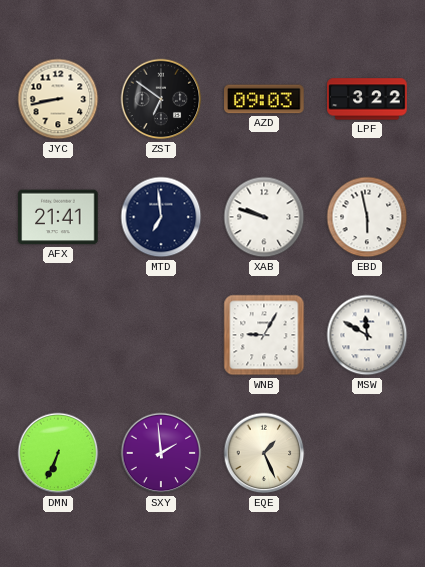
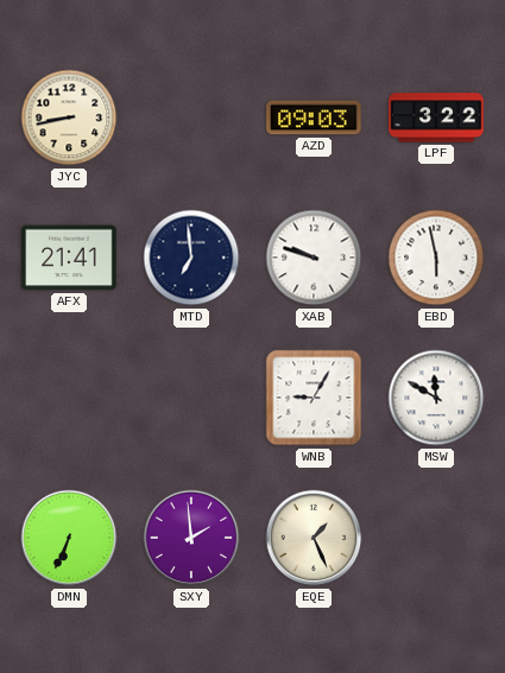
ZST: 6:51 -> none
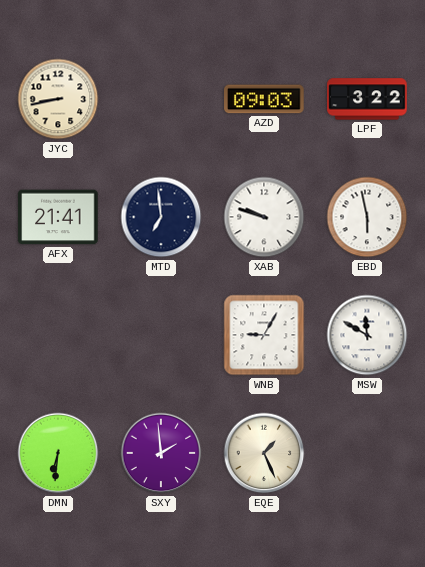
DMN: 6:34 -> 6:31
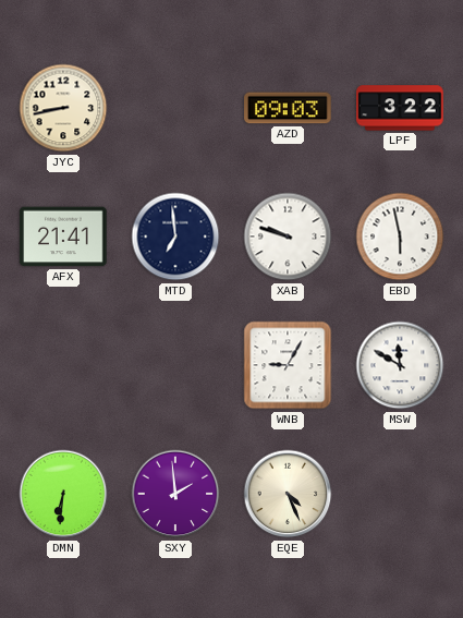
EQE: 1:26 -> 4:26
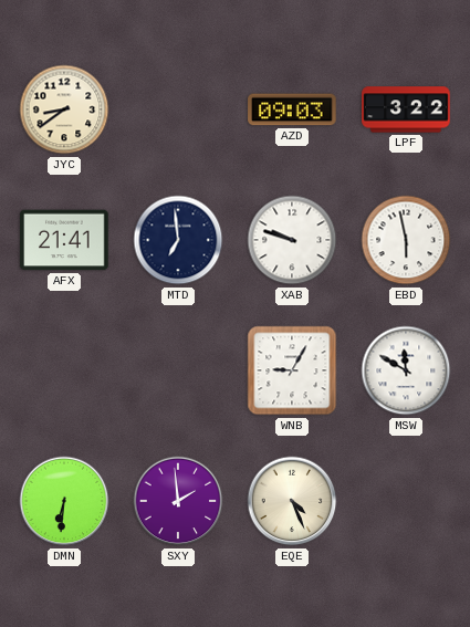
JYC: 8:43 -> 8:39
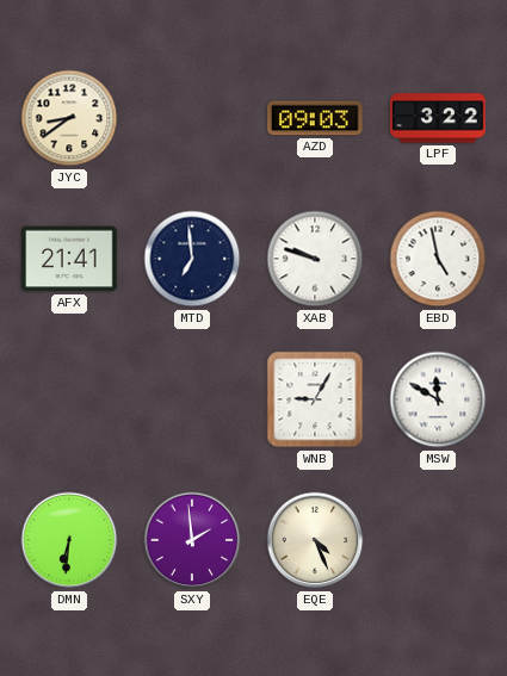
EBD: 5:58 -> 4:58
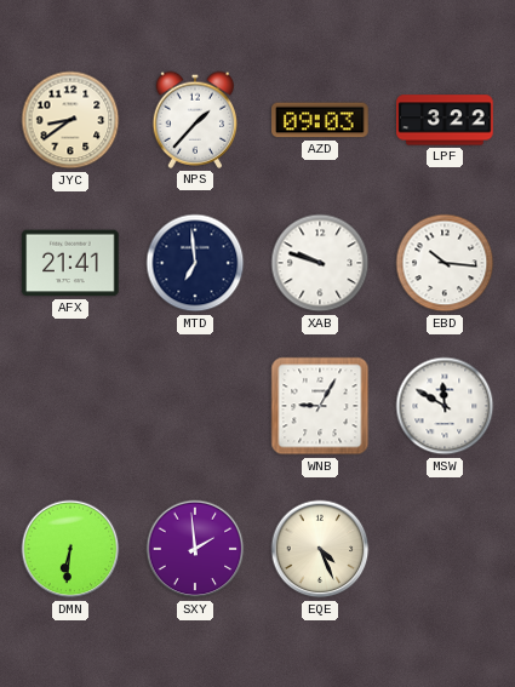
NPS: none -> 1:37
EBD: 4:58 -> 10:16
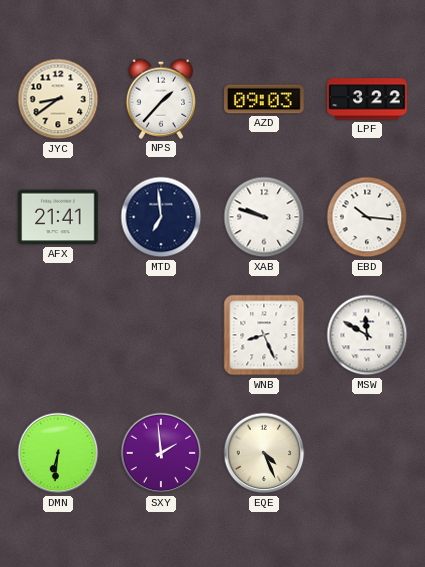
WNB: 9:05 -> 8:26
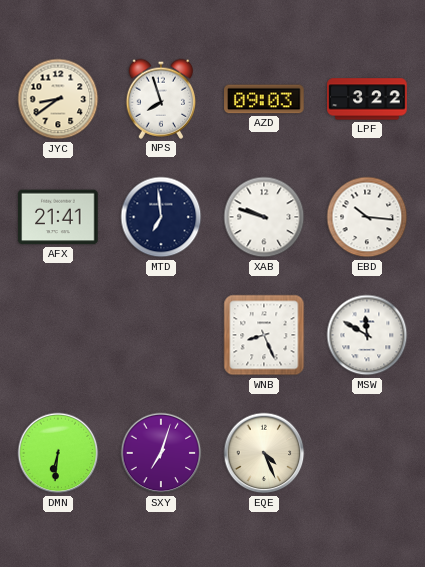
NPS: 1:37 -> 7:57
SXY: 1:59 -> 7:03
